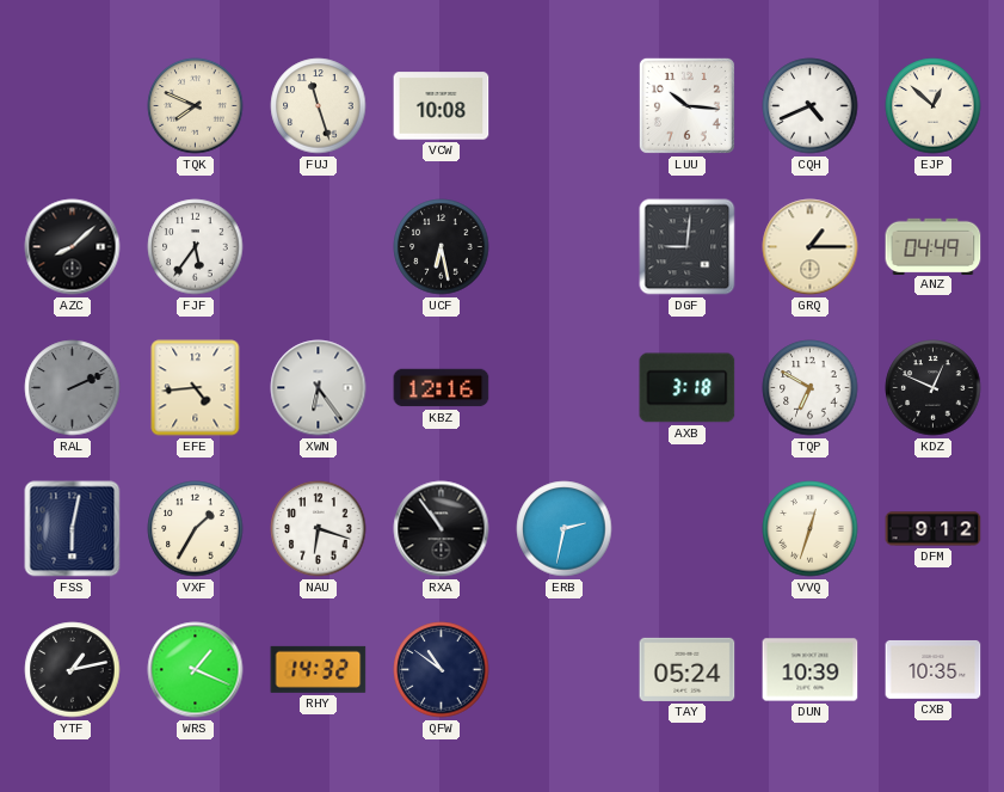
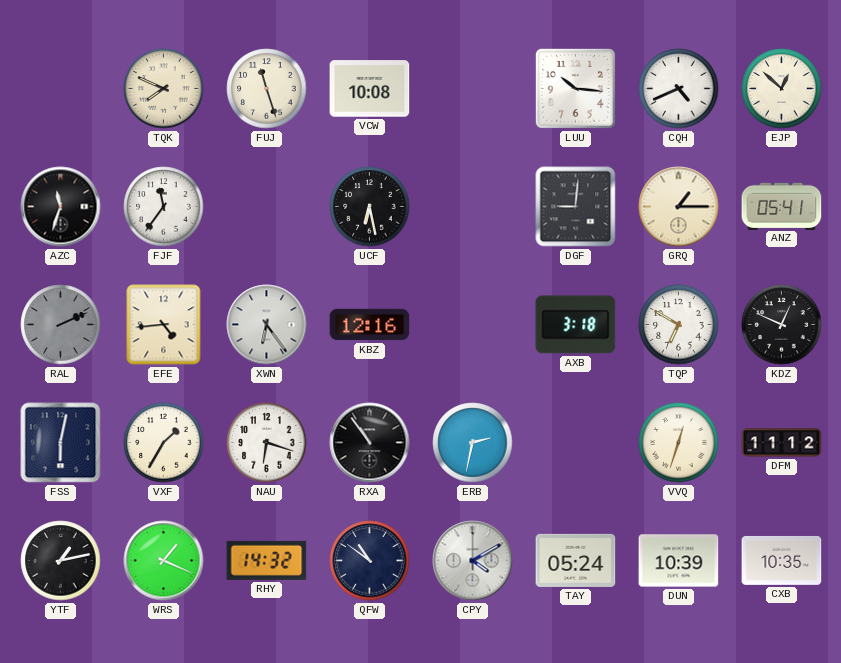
AZC: 8:08 -> 11:33
FJF: 5:36 -> 11:36
ANZ: 04:49 -> 05:41
DFM: 9:12 -> 11:12
CPY: none -> 4:10
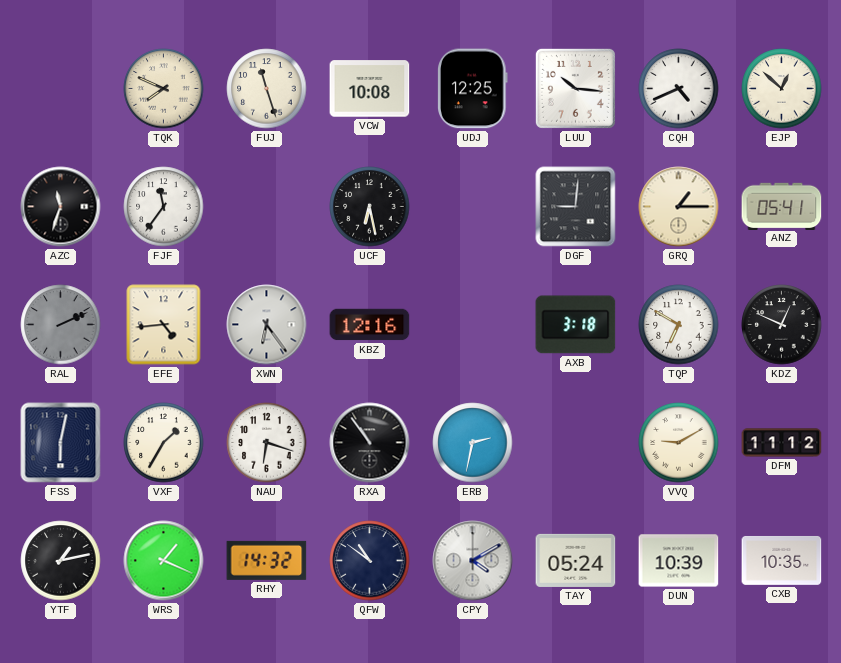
UDJ: none -> 12:25
VVQ: 12:33 -> 9:10
